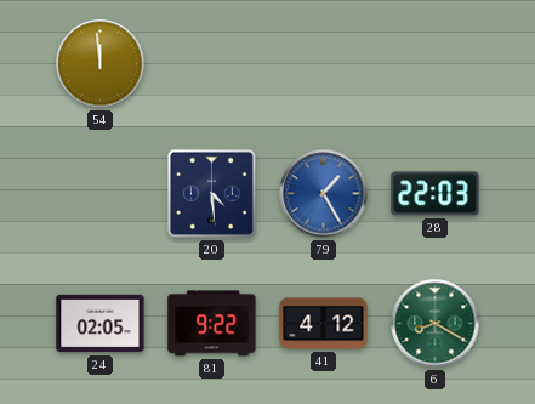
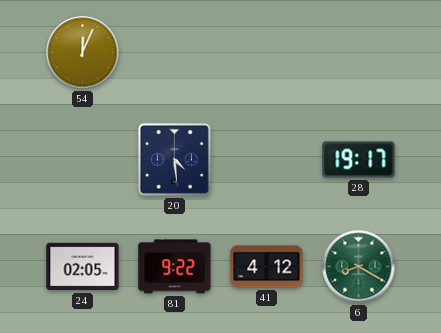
54: 11:59 -> 12:04
79: 1:25 -> none
28: 22:03 -> 19:17
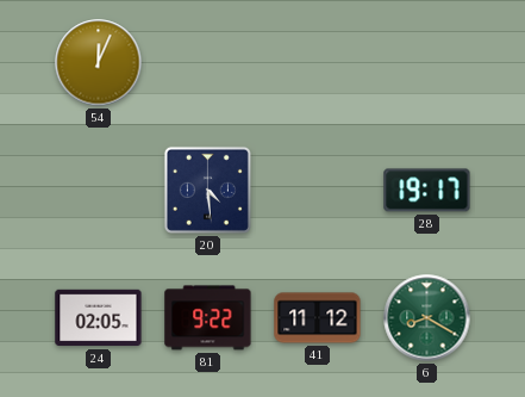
41: 4:12 -> 11:12
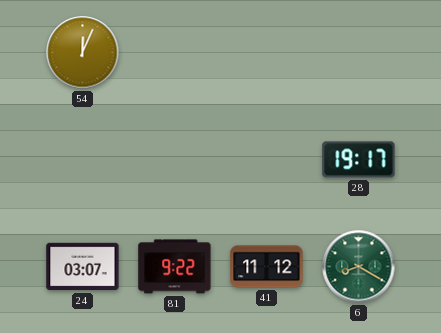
20: 4:29 -> none
24: 02:05 -> 03:07
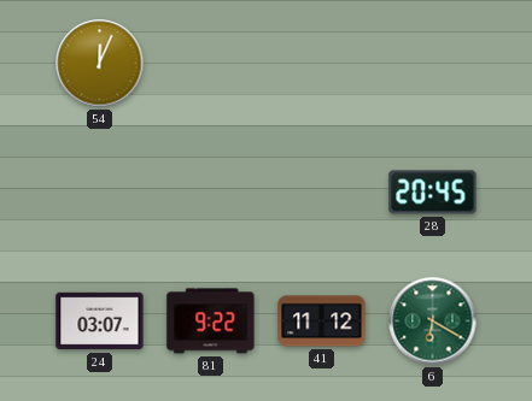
28: 19:17 -> 20:45
6: 8:20 -> 6:20
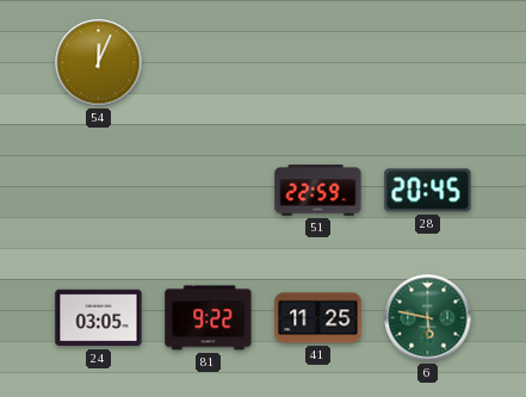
51: none -> 22:59
24: 03:07 -> 03:05
41: 11:12 -> 11:25
6: 6:20 -> 5:47
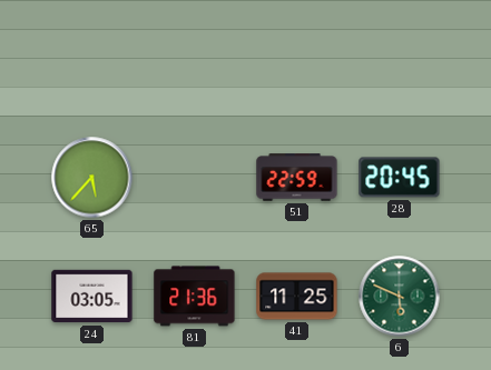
54: 12:04 -> none
65: none -> 5:37
81: 9:22 -> 21:36
6: 5:47 -> 5:49
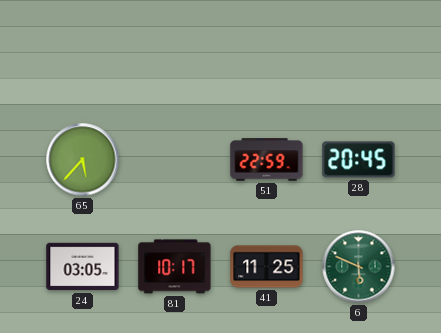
81: 21:36 -> 10:17
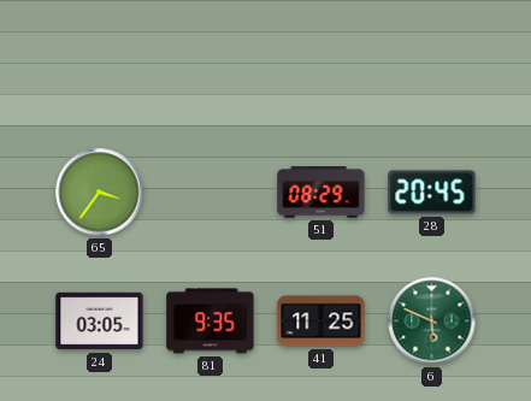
65: 5:37 -> 3:36
51: 22:59 -> 08:29
81: 10:17 -> 9:35
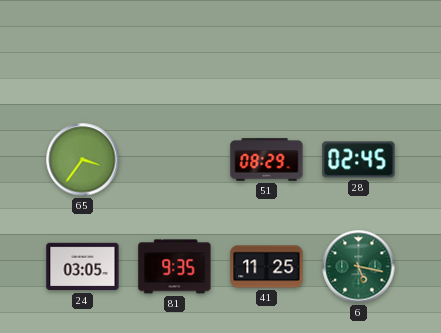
28: 20:45 -> 02:45
6: 5:49 -> 5:17
